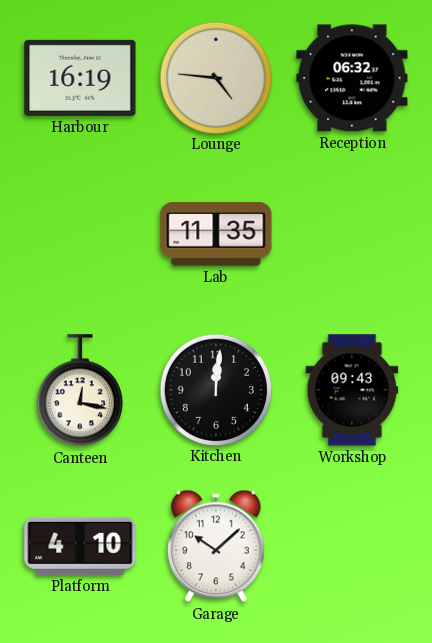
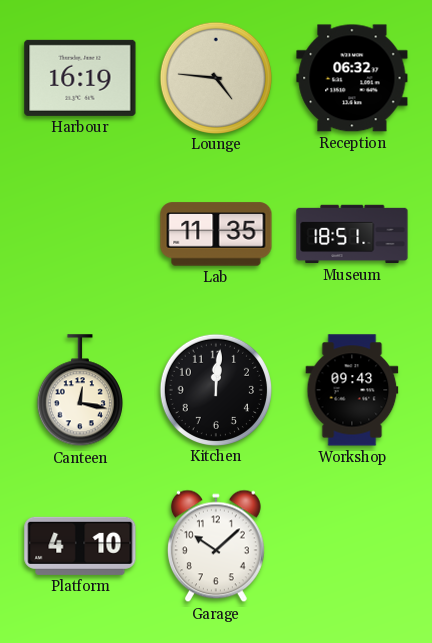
Museum: none -> 18:51
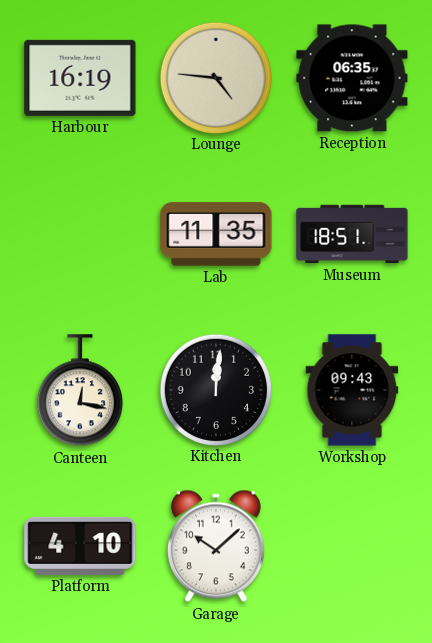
Reception: 06:32 -> 06:35
